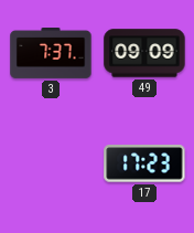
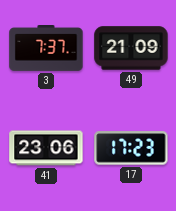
49: 09:09 -> 21:09
41: none -> 23:06
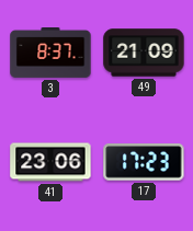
3: 7:37 -> 8:37
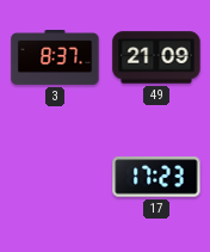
41: 23:06 -> none
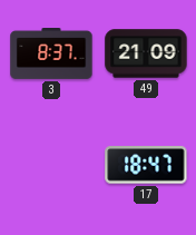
17: 17:23 -> 18:47
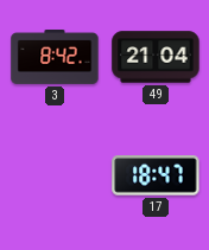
3: 8:37 -> 8:42
49: 21:09 -> 21:04
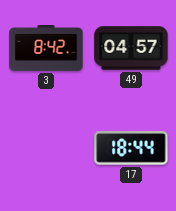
49: 21:04 -> 04:57
17: 18:47 -> 18:44
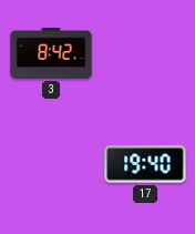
49: 04:57 -> none
17: 18:44 -> 19:40
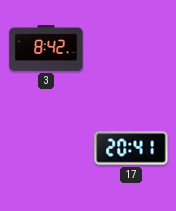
17: 19:40 -> 20:41
